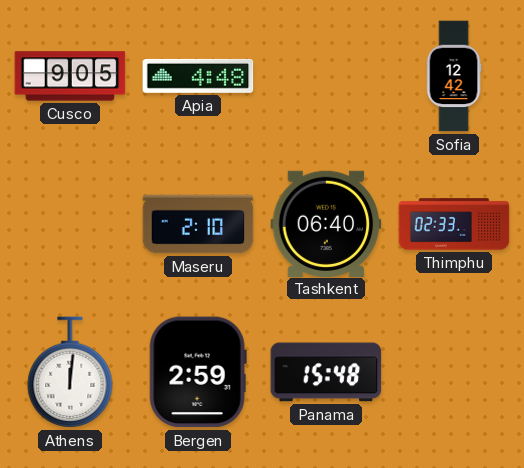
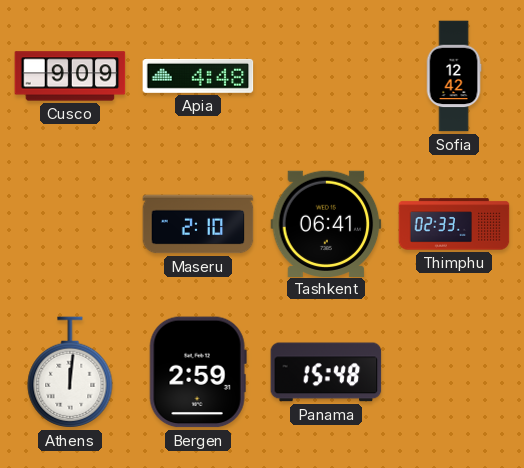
Cusco: 9:05 -> 9:09
Tashkent: 06:40 -> 06:41
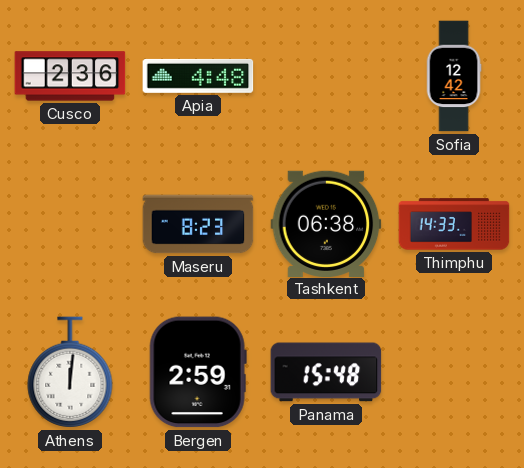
Cusco: 9:09 -> 2:36
Maseru: 2:10 -> 8:23
Tashkent: 06:41 -> 06:38
Thimphu: 02:33 -> 14:33
